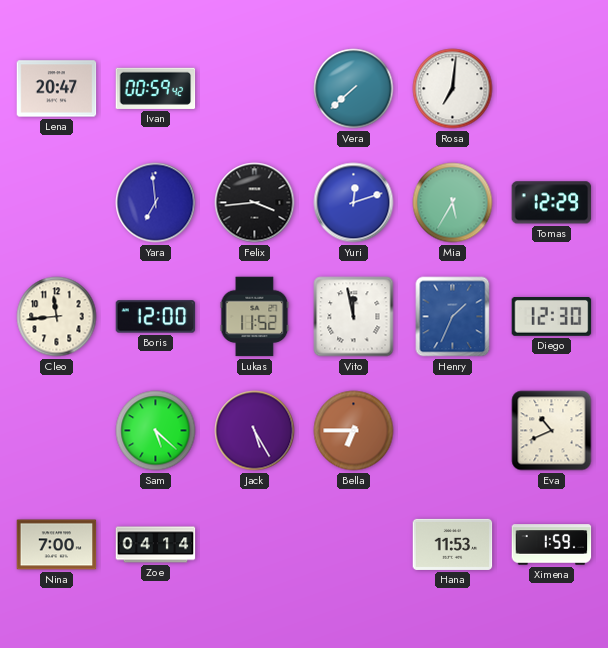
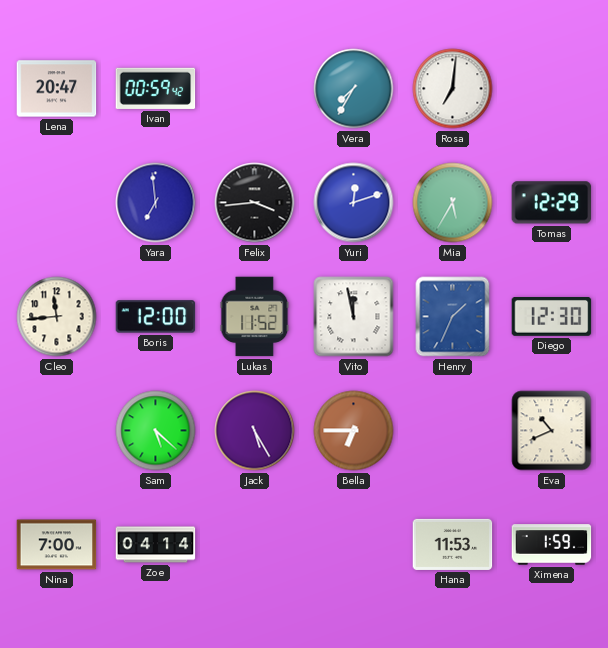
Vera: 7:38 -> 7:35
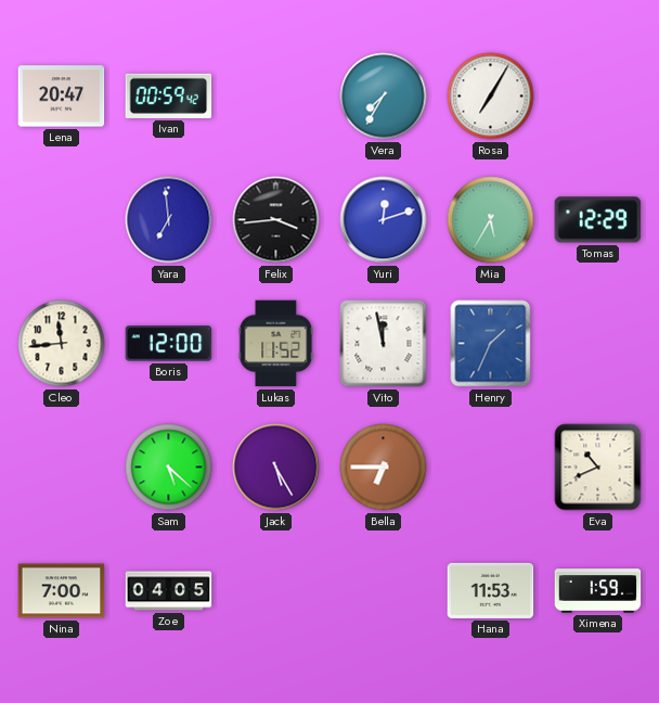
Rosa: 7:01 -> 7:05
Diego: 12:30 -> none
Zoe: 04:14 -> 04:05
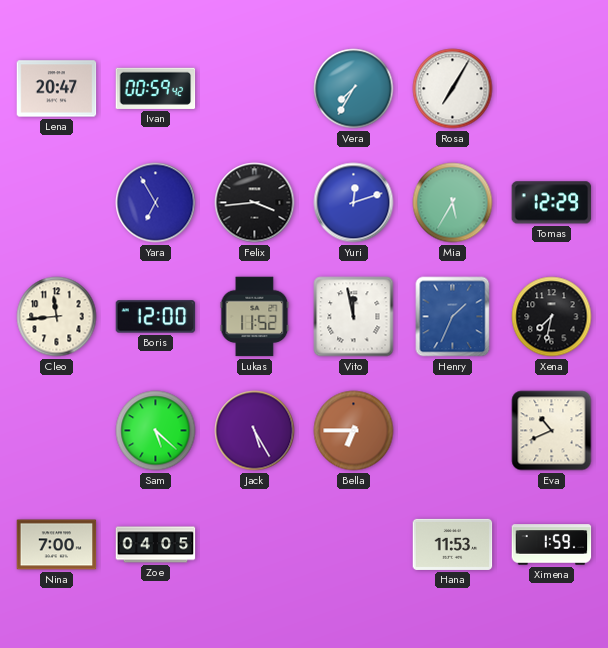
Yara: 6:59 -> 6:55
Xena: none -> 7:32
